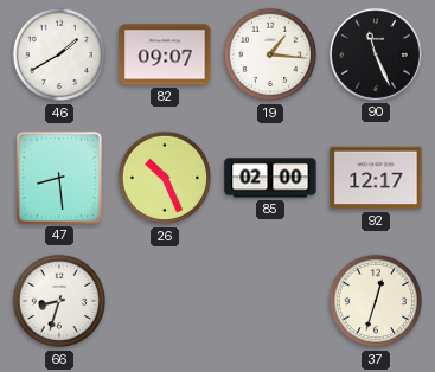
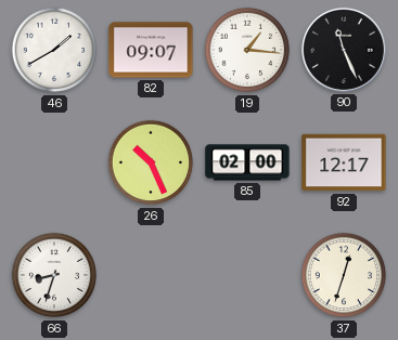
47: 8:29 -> none
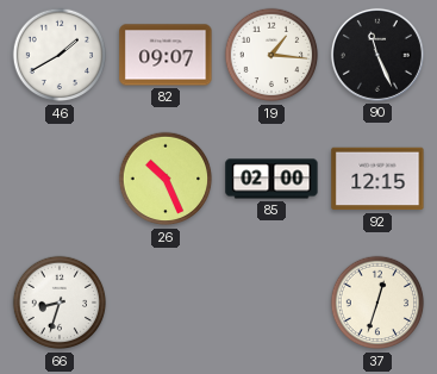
92: 12:17 -> 12:15
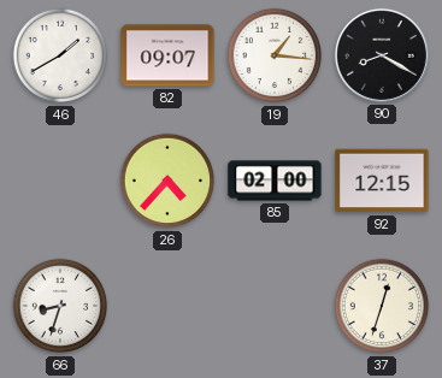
90: 11:26 -> 8:20
26: 10:26 -> 4:37
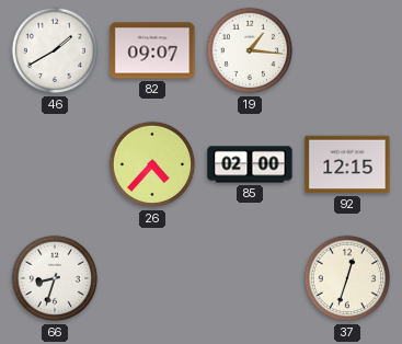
90: 8:20 -> none
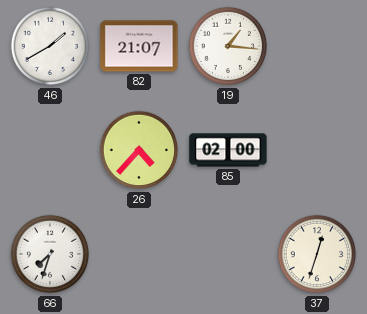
82: 09:07 -> 21:07
92: 12:15 -> none
66: 8:33 -> 7:33
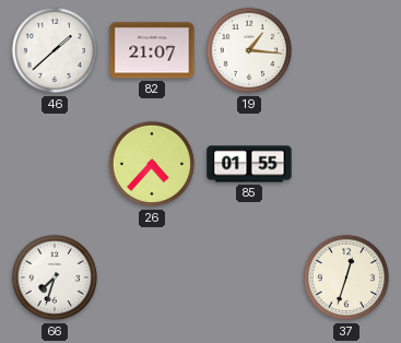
46: 1:40 -> 1:38
85: 02:00 -> 01:55
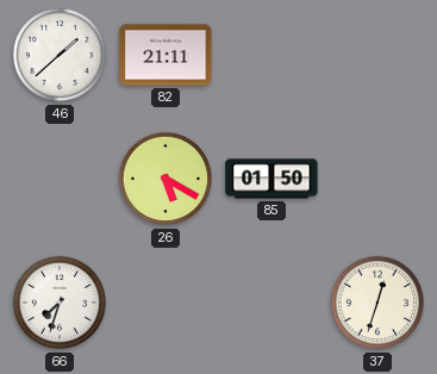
82: 21:07 -> 21:11
19: 1:16 -> none
26: 4:37 -> 5:20
85: 01:55 -> 01:50
